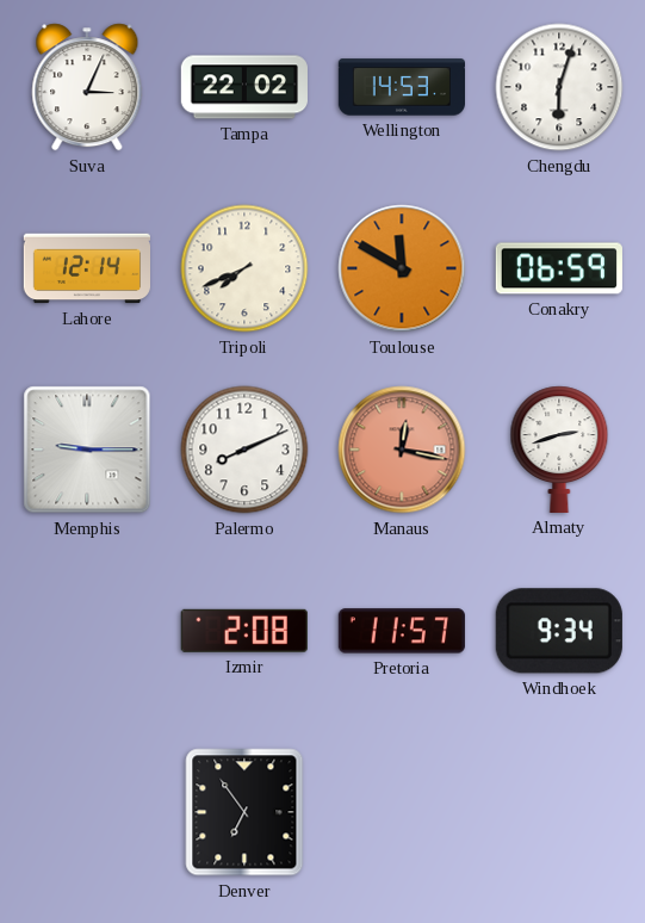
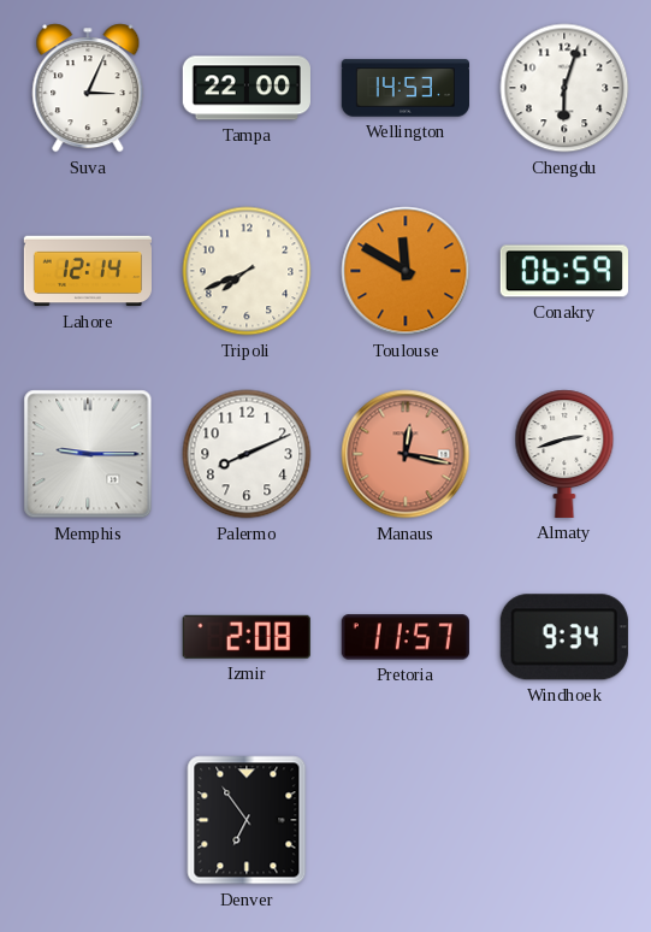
Tampa: 22:02 -> 22:00
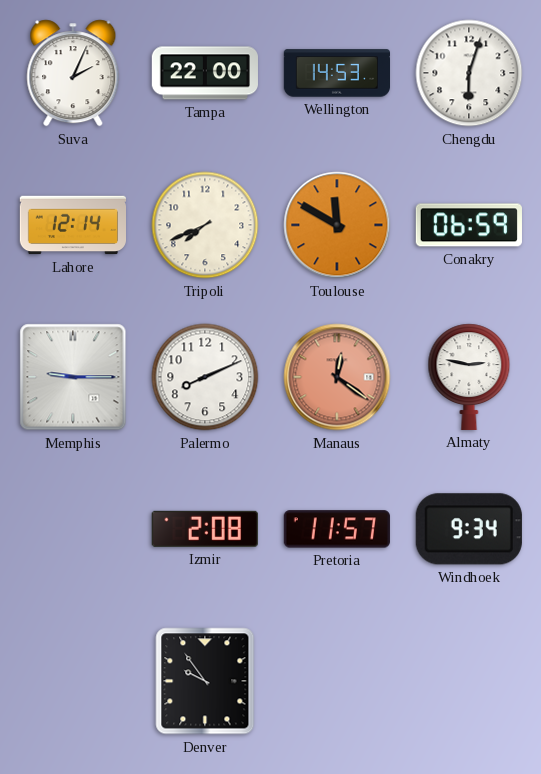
Suva: 3:04 -> 2:04
Manaus: 12:17 -> 12:21
Almaty: 2:42 -> 2:47
Denver: 6:54 -> 9:54
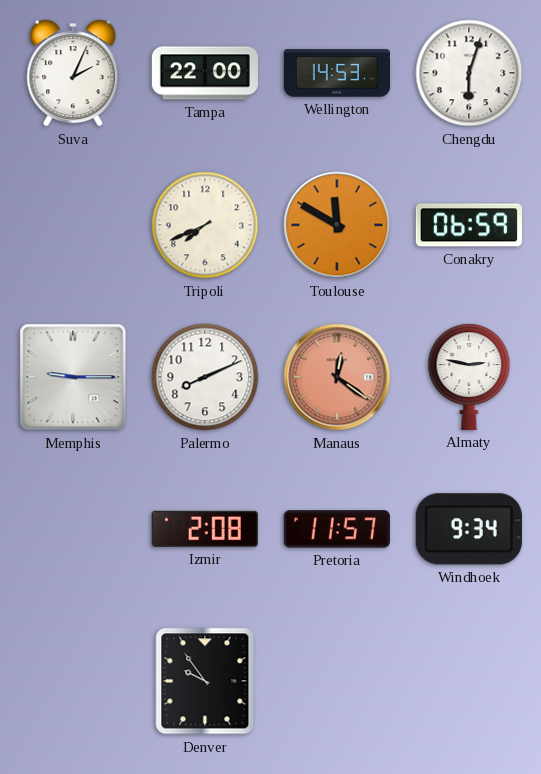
Lahore: 12:14 -> none
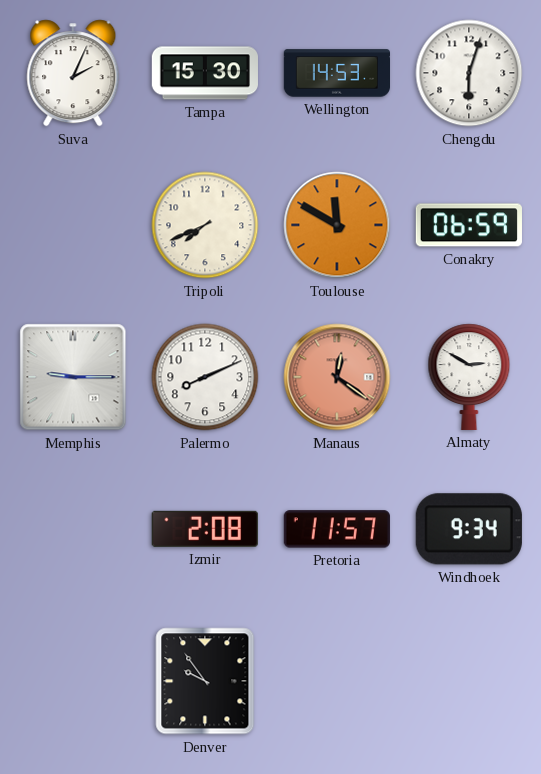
Tampa: 22:00 -> 15:30
Almaty: 2:47 -> 2:50
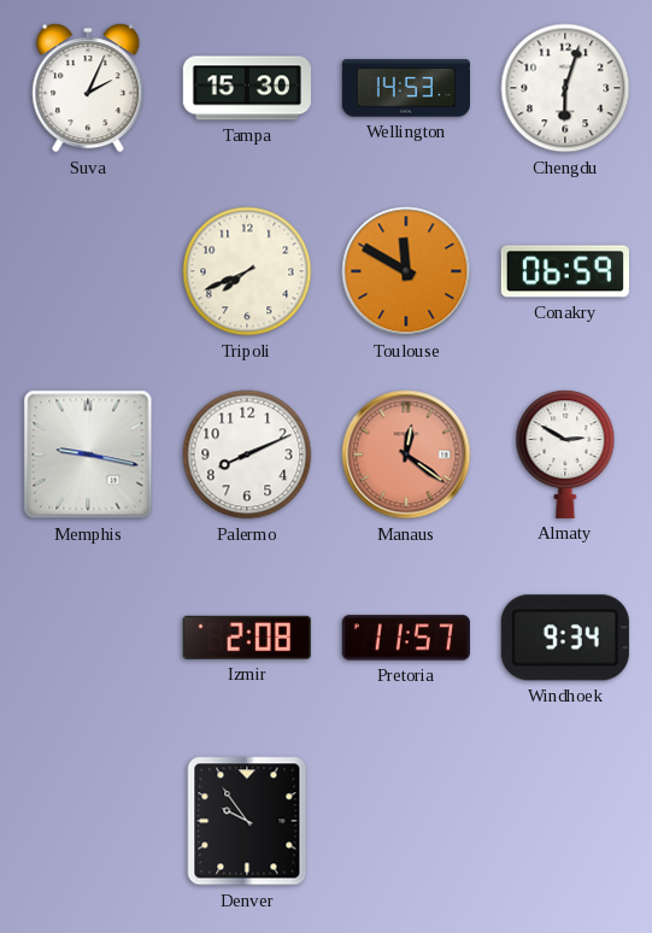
Memphis: 9:15 -> 9:17
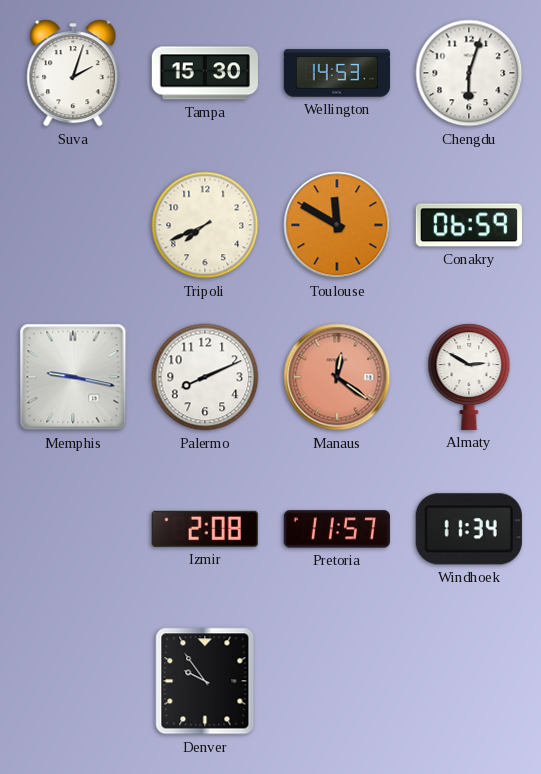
Suva: 2:04 -> 2:03
Windhoek: 9:34 -> 11:34
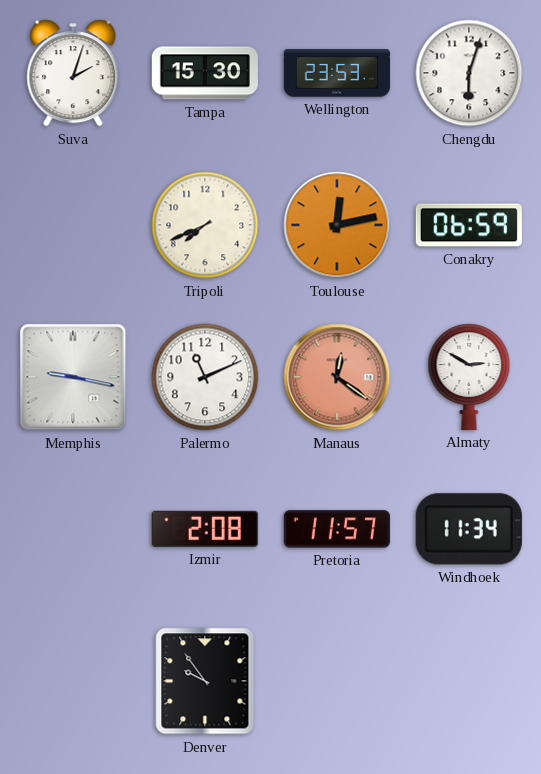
Wellington: 14:53 -> 23:53
Toulouse: 11:50 -> 12:13
Palermo: 8:11 -> 11:11
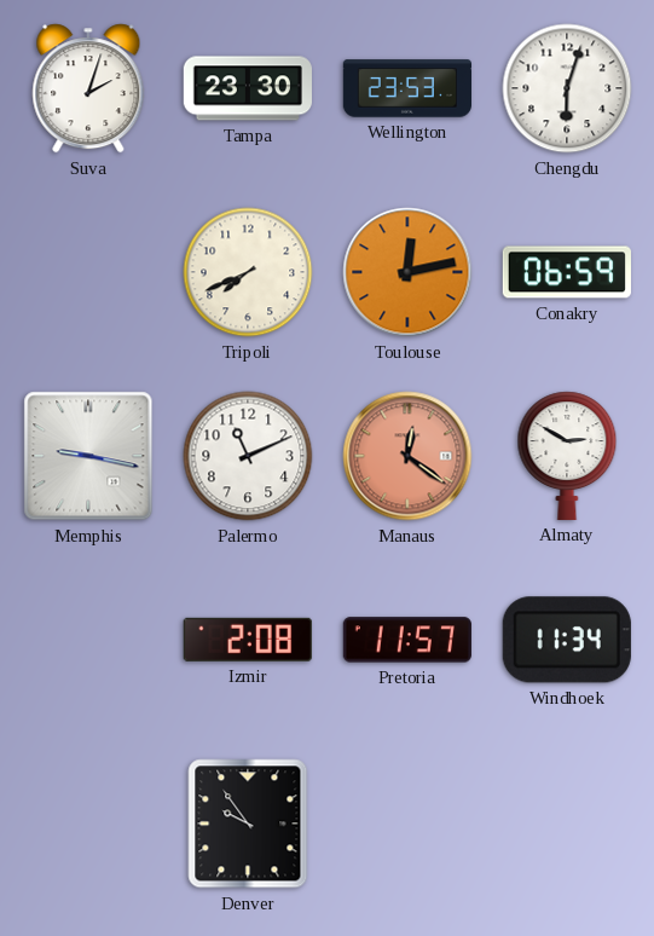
Tampa: 15:30 -> 23:30
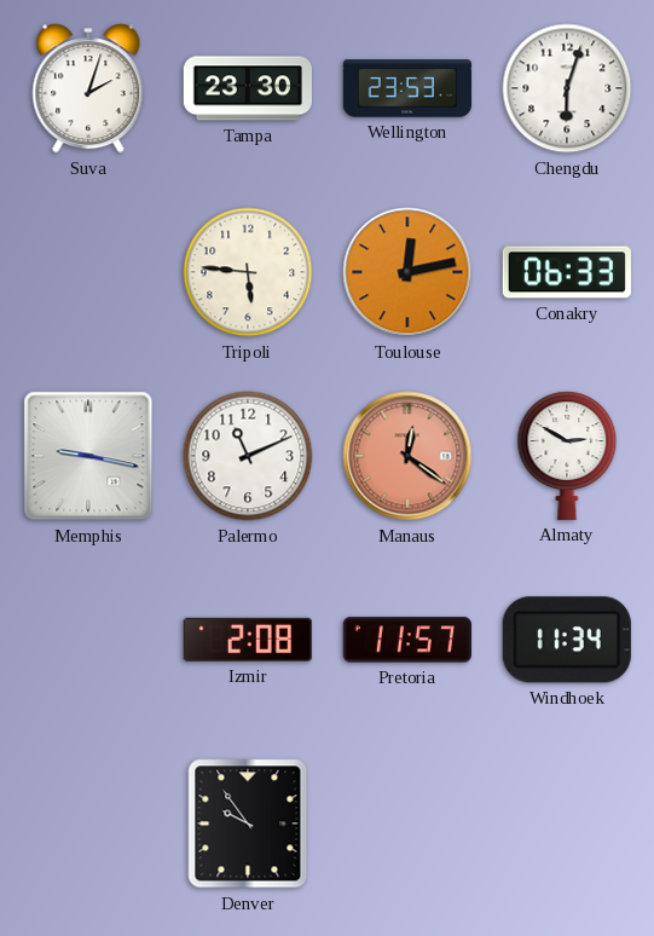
Tripoli: 7:41 -> 5:46
Conakry: 06:59 -> 06:33
